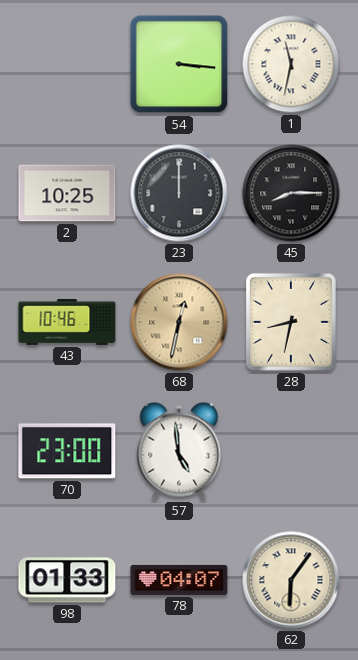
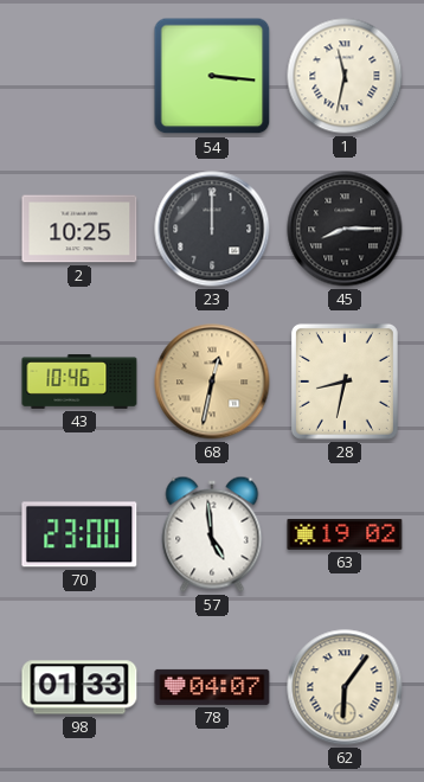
63: none -> 19:02
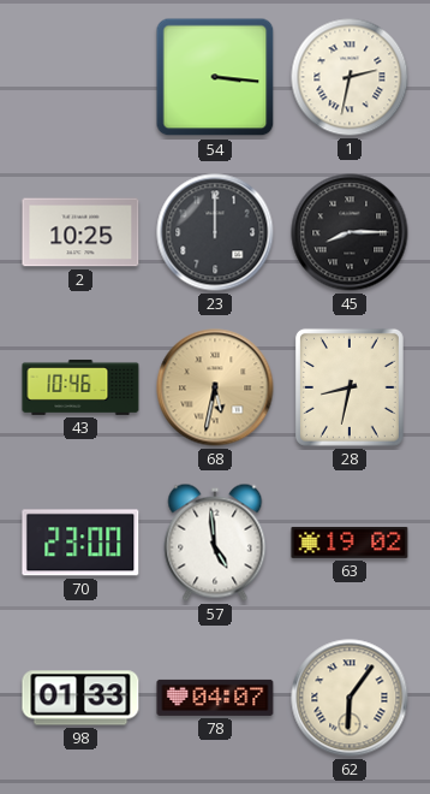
1: 11:32 -> 2:32
68: 12:32 -> 5:32
